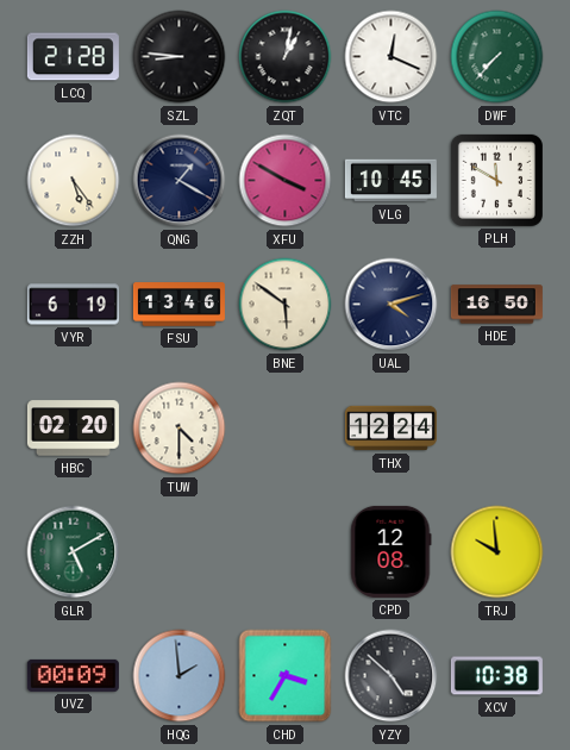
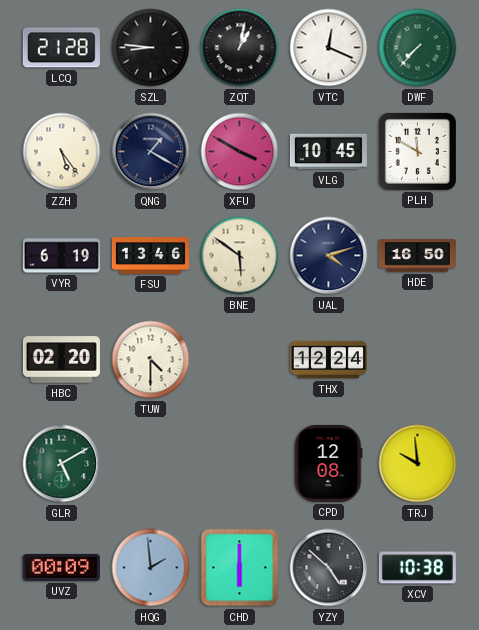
CHD: 3:35 -> 6:00
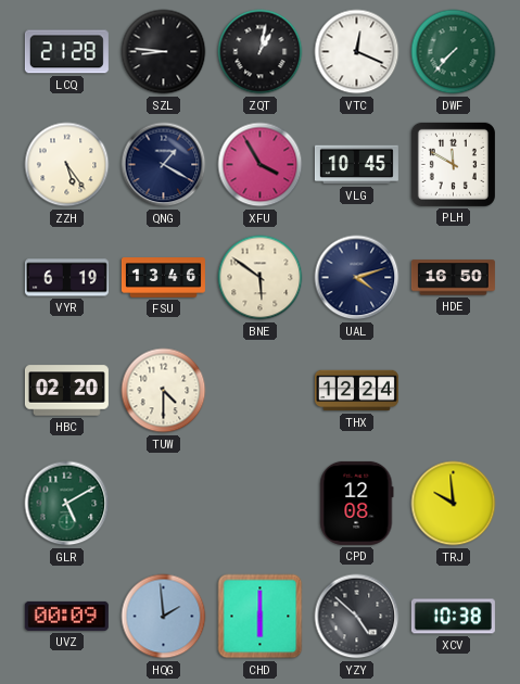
XFU: 3:50 -> 3:55
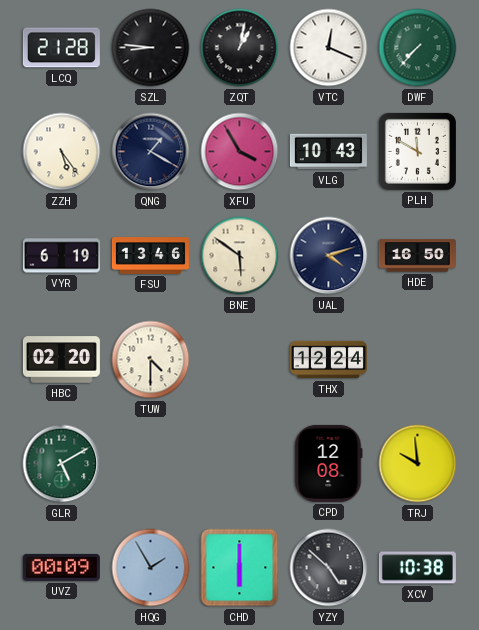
VLG: 10:45 -> 10:43
HQG: 1:59 -> 1:55
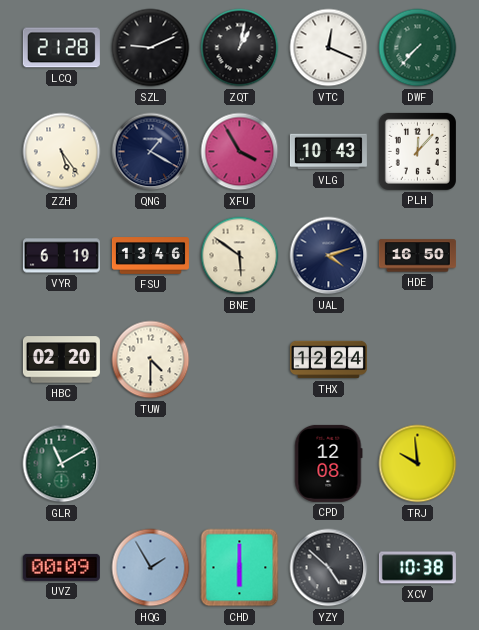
SZL: 8:46 -> 9:11
PLH: 11:50 -> 12:07
GLR: 5:10 -> 11:10
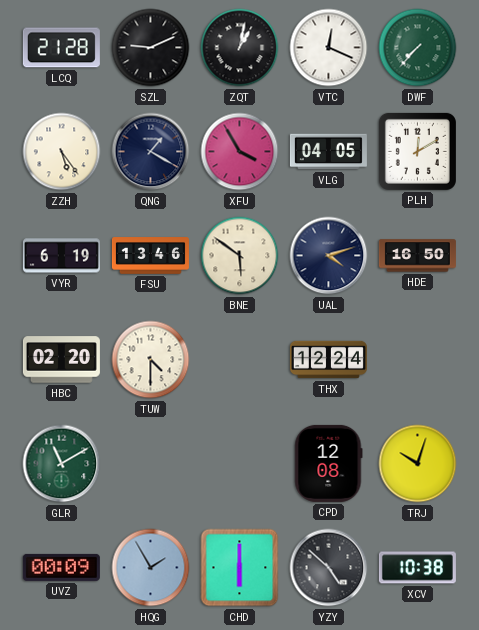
VLG: 10:43 -> 04:05
PLH: 12:07 -> 12:10
TRJ: 9:59 -> 10:03
